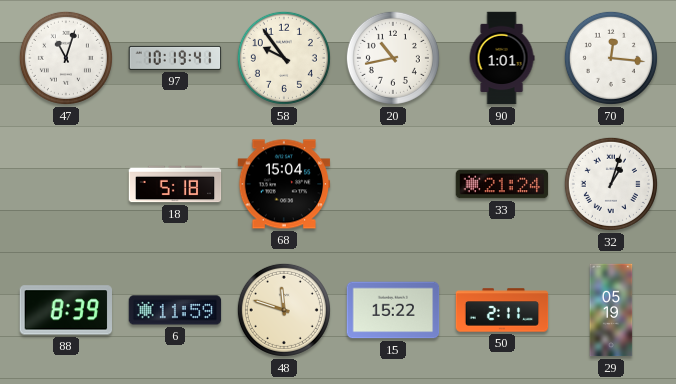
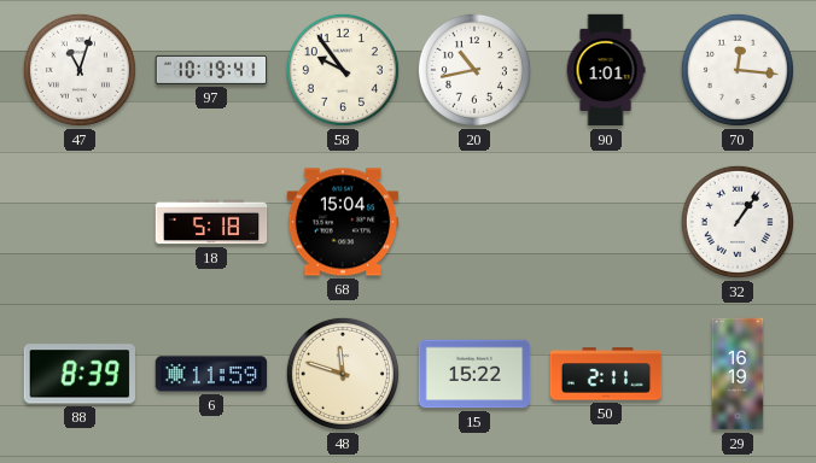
33: 21:24 -> none
32: 1:03 -> 1:06
29: 05:19 -> 16:19
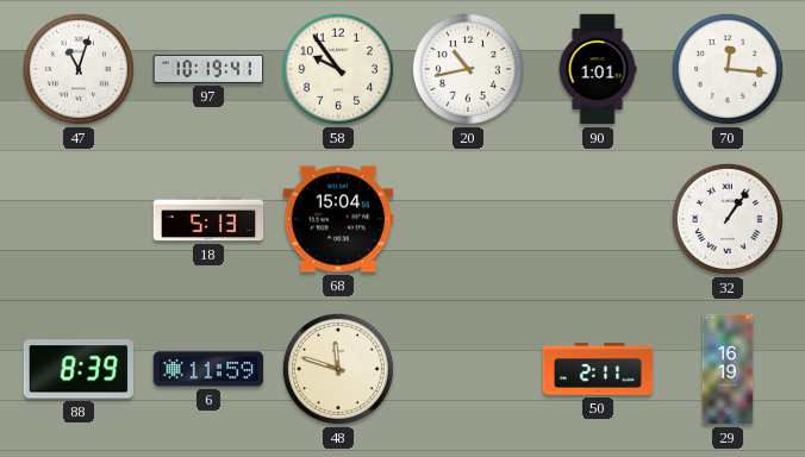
18: 5:18 -> 5:13
15: 15:22 -> none
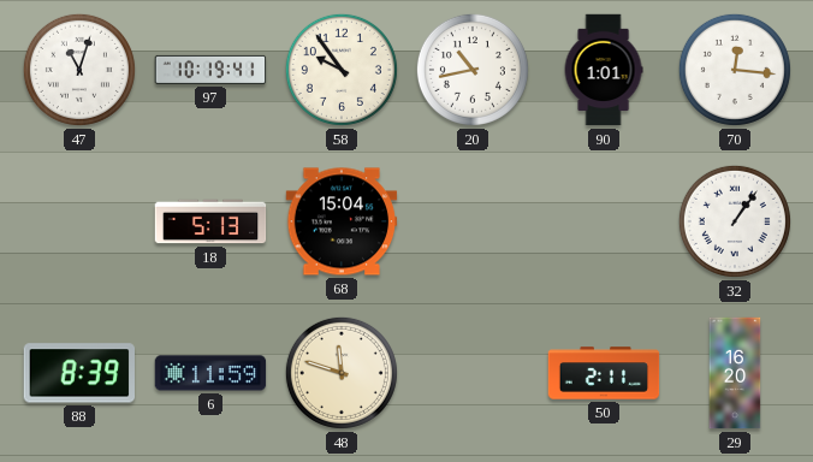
29: 16:19 -> 16:20
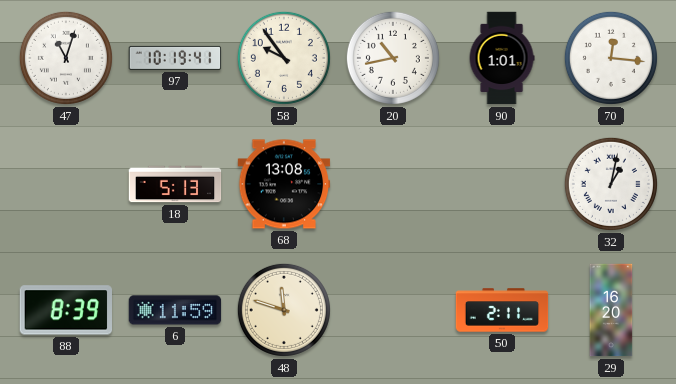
68: 15:04 -> 13:08
32: 1:06 -> 1:02
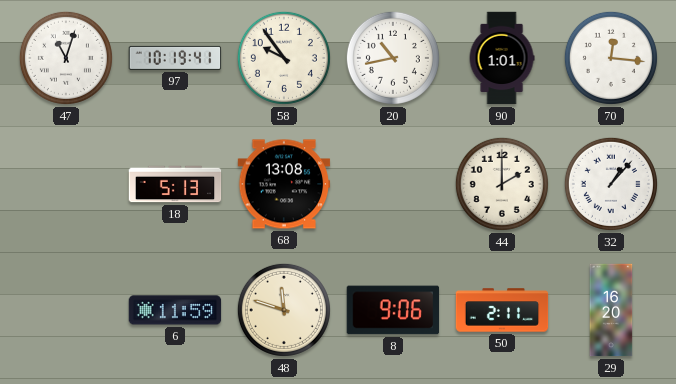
44: none -> 2:00
32: 1:02 -> 1:07
88: 8:39 -> none
8: none -> 9:06
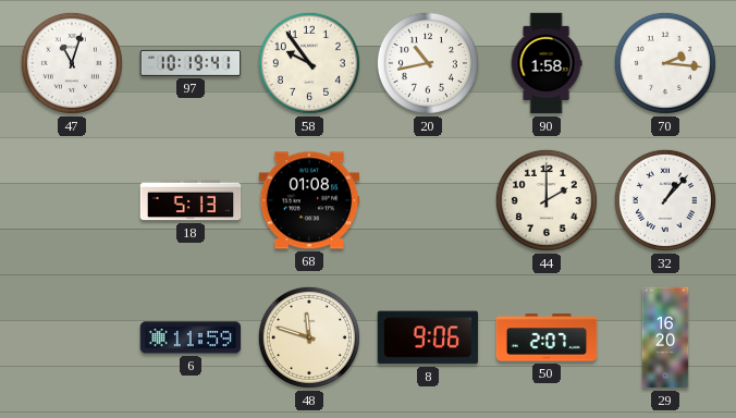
90: 1:01 -> 1:58
70: 12:16 -> 2:16
68: 13:08 -> 01:08
50: 2:11 -> 2:07
